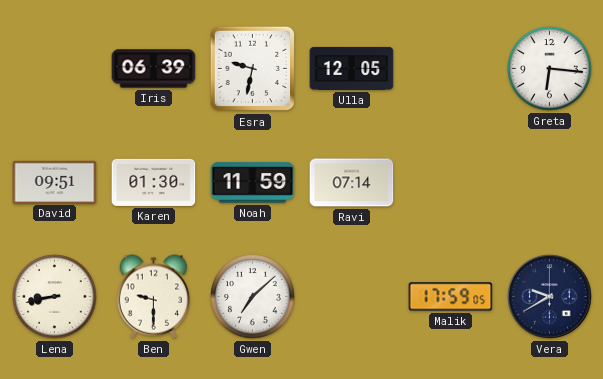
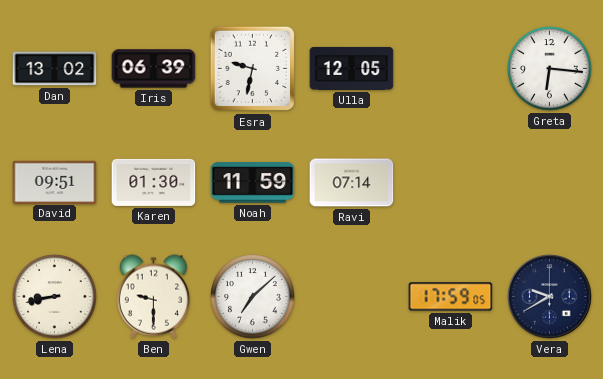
Dan: none -> 13:02
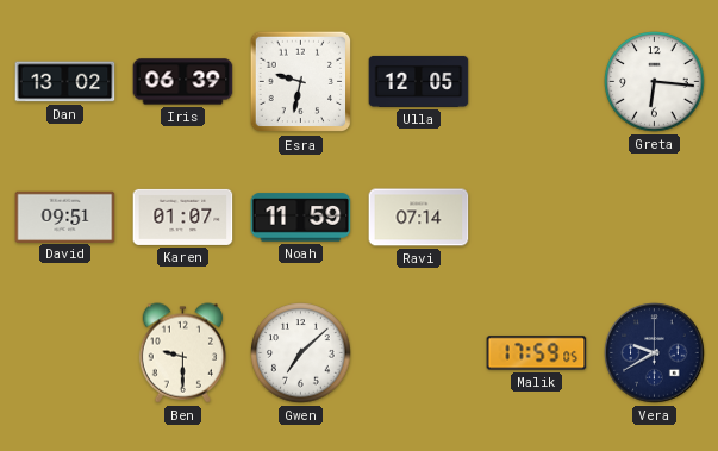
Karen: 01:30 -> 01:07
Lena: 8:43 -> none
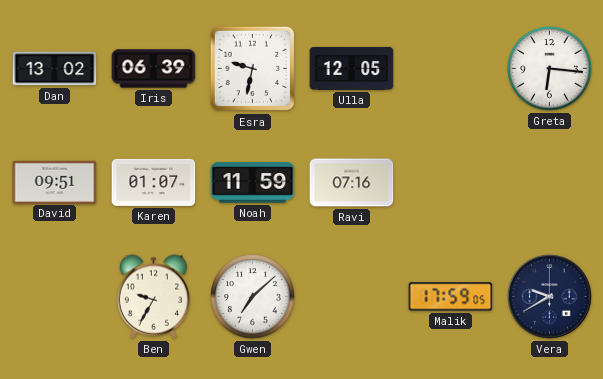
Ravi: 07:14 -> 07:16
Ben: 9:30 -> 9:35
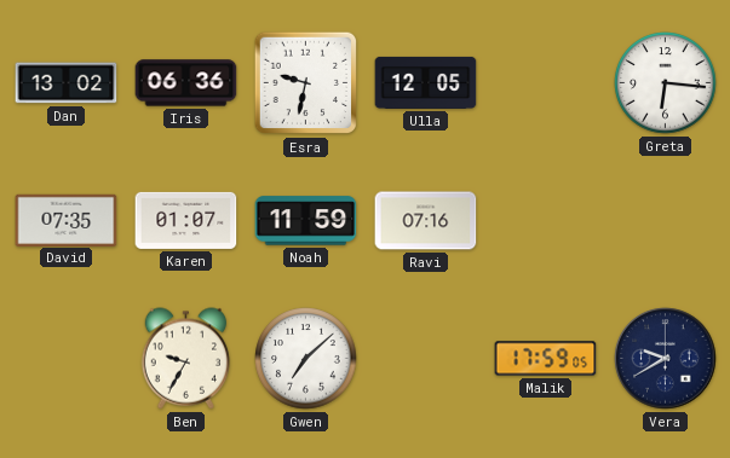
Iris: 06:39 -> 06:36
David: 09:51 -> 07:35
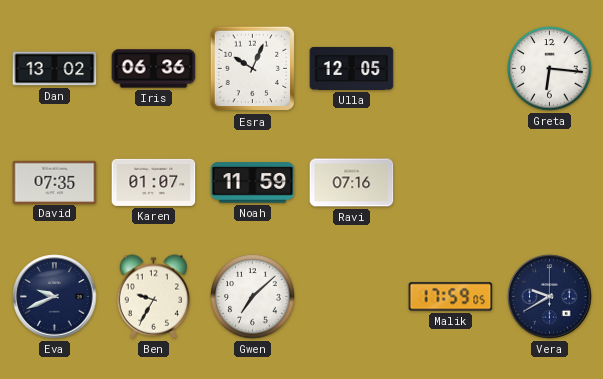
Esra: 9:32 -> 10:04
Eva: none -> 9:41
